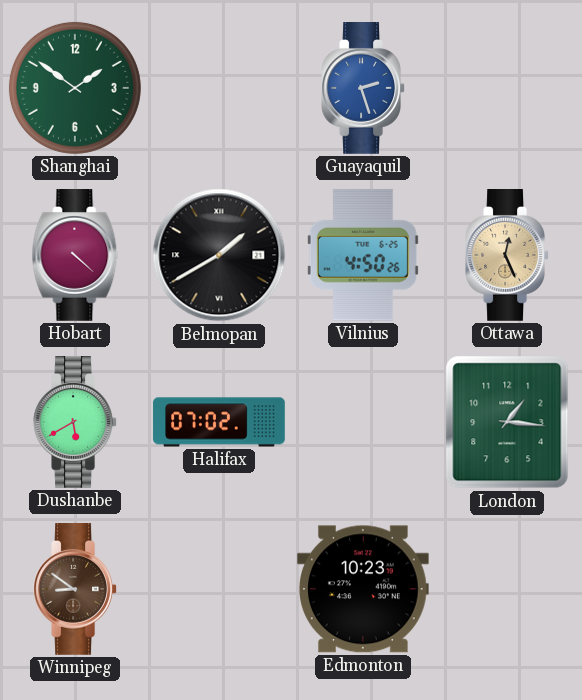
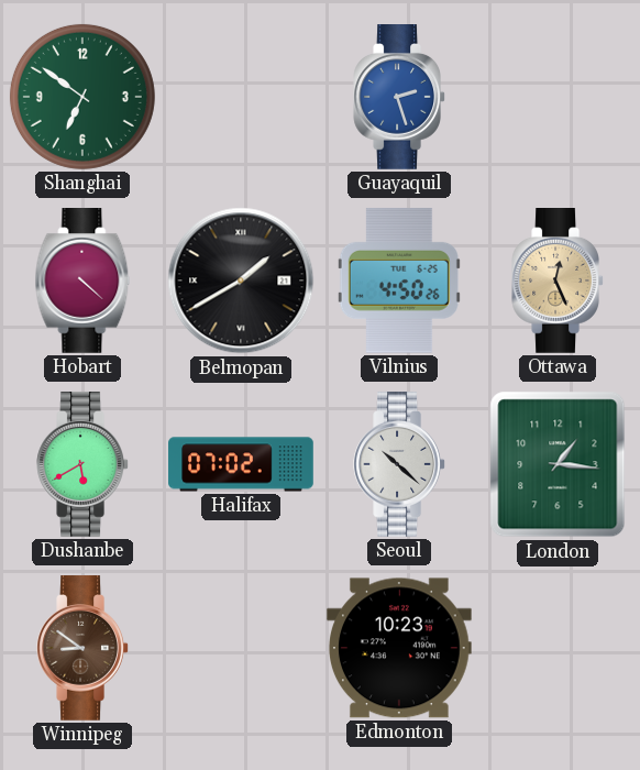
Shanghai: 1:51 -> 6:51
Seoul: none -> 10:22
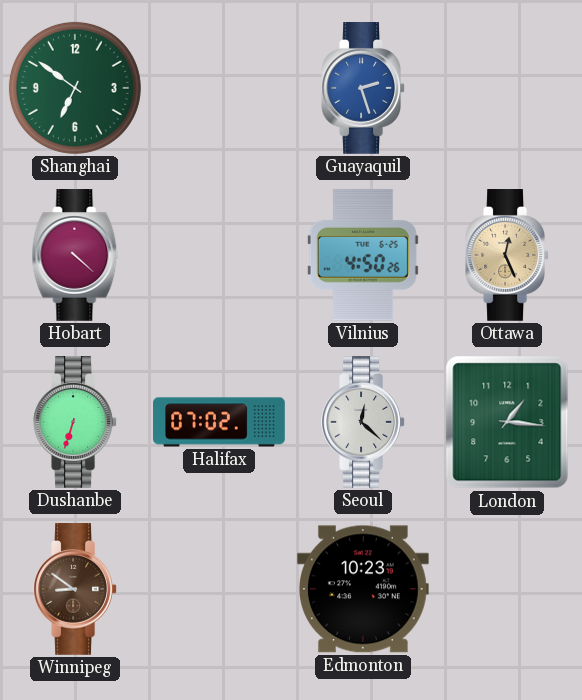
Belmopan: 1:40 -> none
Dushanbe: 5:40 -> 6:33
Seoul: 10:22 -> 12:22
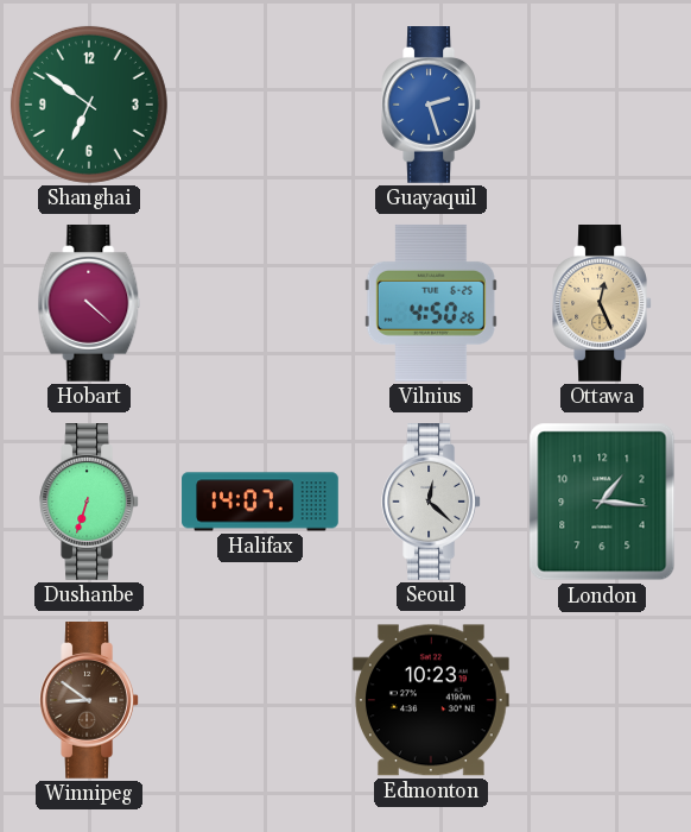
Halifax: 07:02 -> 14:07
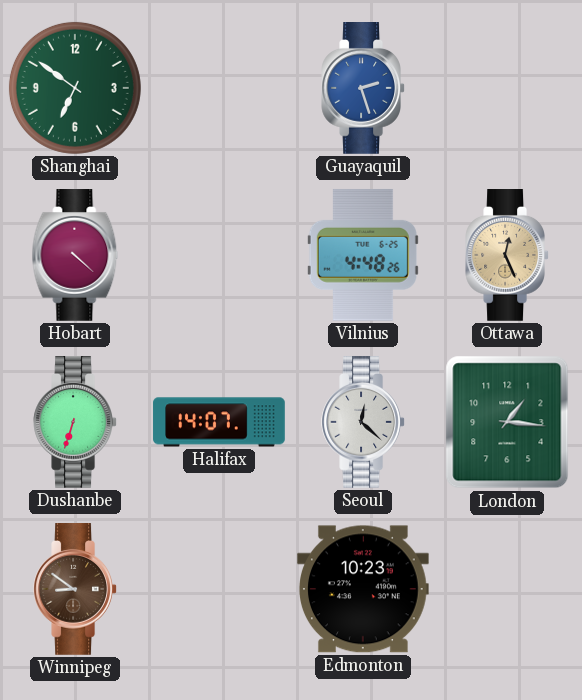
Vilnius: 4:50 -> 4:48
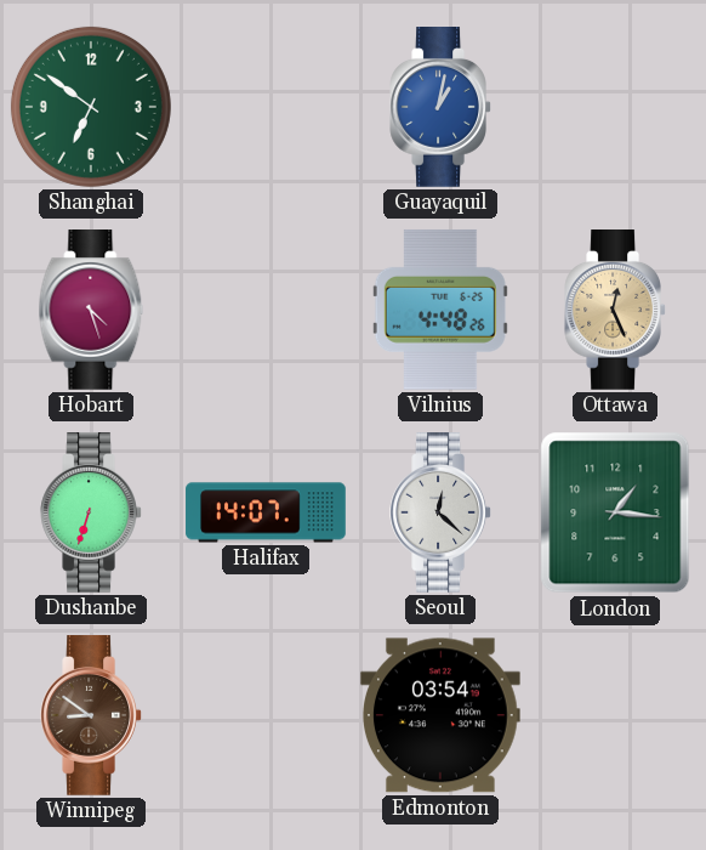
Guayaquil: 2:27 -> 1:02
Hobart: 4:22 -> 4:27
Edmonton: 10:23 -> 03:54
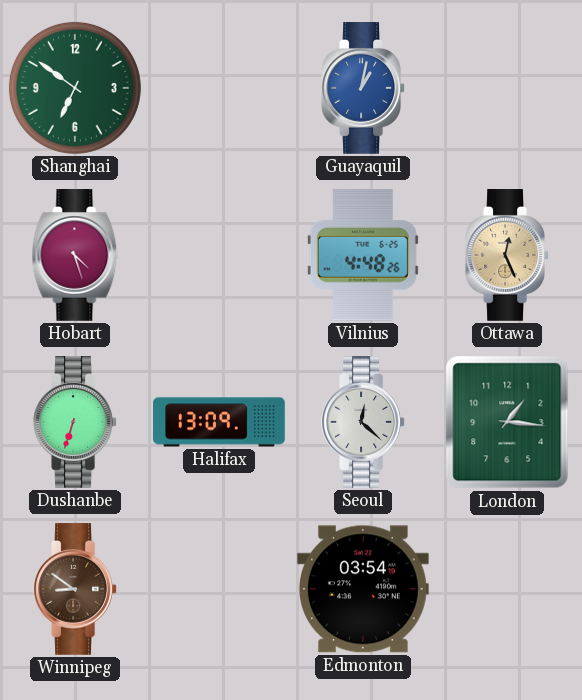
Halifax: 14:07 -> 13:09
